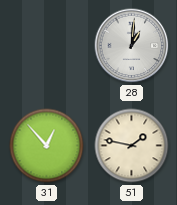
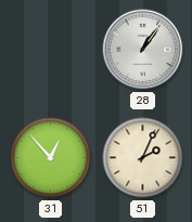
28: 1:01 -> 1:06
51: 1:47 -> 2:04
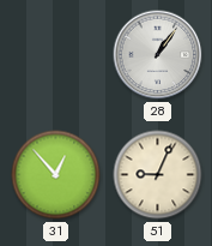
51: 2:04 -> 9:04
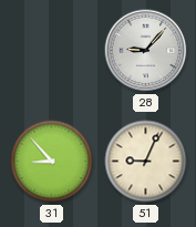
28: 1:06 -> 9:07
31: 12:53 -> 8:53
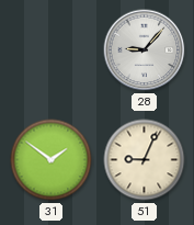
31: 8:53 -> 1:51
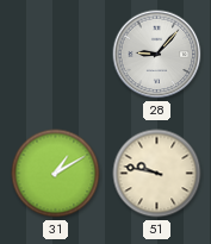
31: 1:51 -> 1:10
51: 9:04 -> 9:47
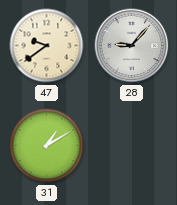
47: none -> 9:39
51: 9:47 -> none
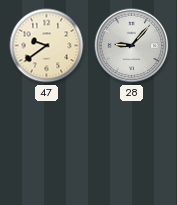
31: 1:10 -> none
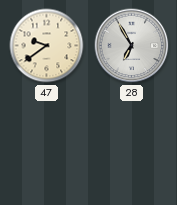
28: 9:07 -> 6:55
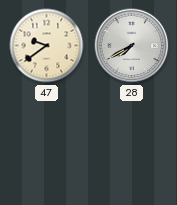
28: 6:55 -> 7:40
